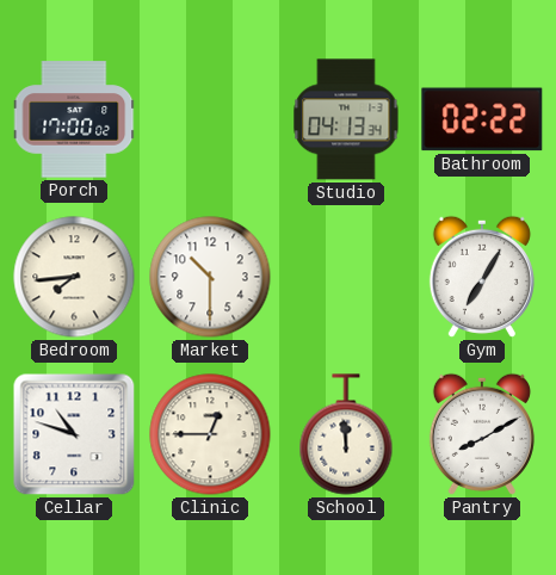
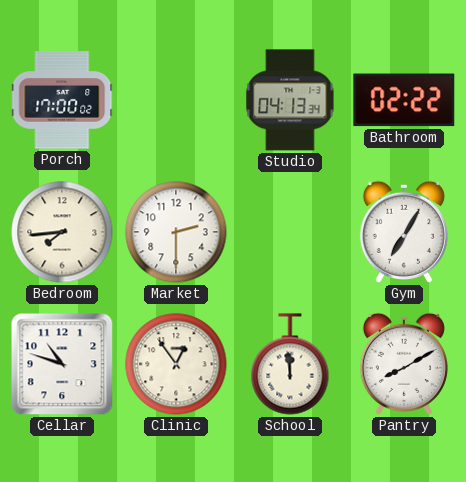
Market: 10:30 -> 2:30
Clinic: 12:45 -> 12:54
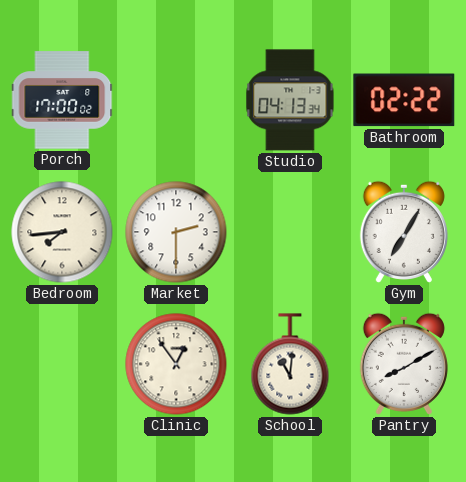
Cellar: 10:48 -> none
School: 11:59 -> 11:01
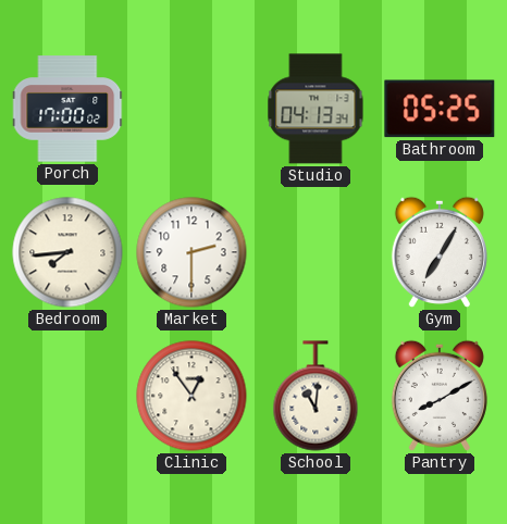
Bathroom: 02:22 -> 05:25
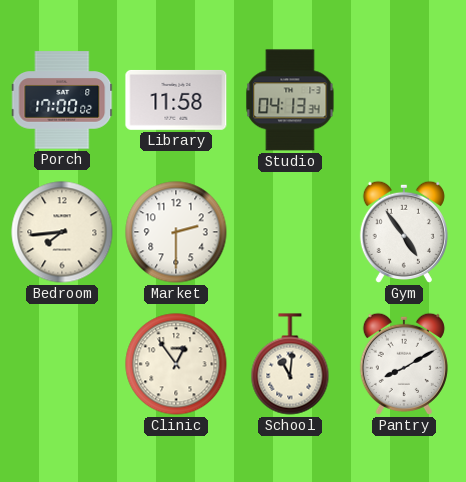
Library: none -> 11:58
Bathroom: 05:25 -> none
Gym: 7:05 -> 4:54
